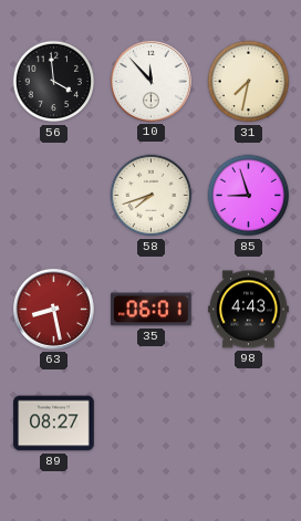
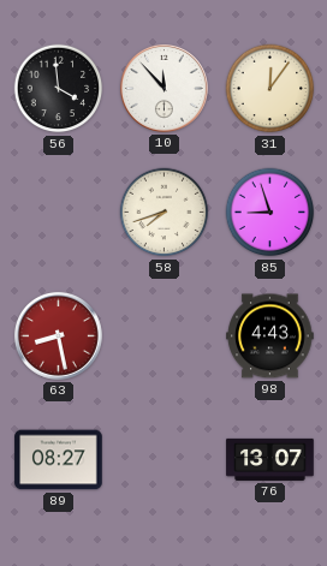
31: 7:32 -> 12:06
35: 06:01 -> none
76: none -> 13:07
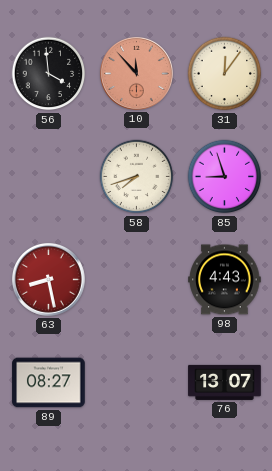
10 dial: white -> salmon
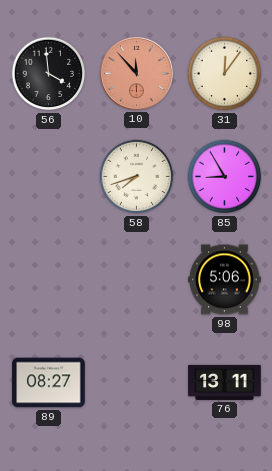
85: 8:57 -> 8:55
63: 8:28 -> none
98: 4:43 -> 5:06
76: 13:07 -> 13:11
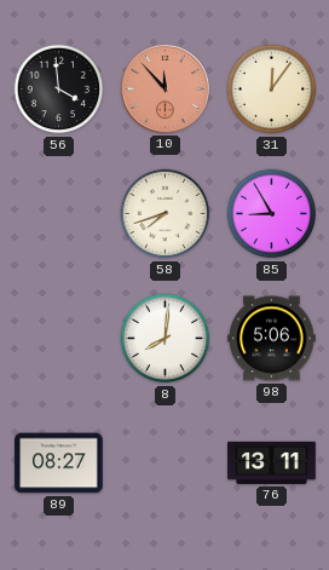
8: none -> 8:01
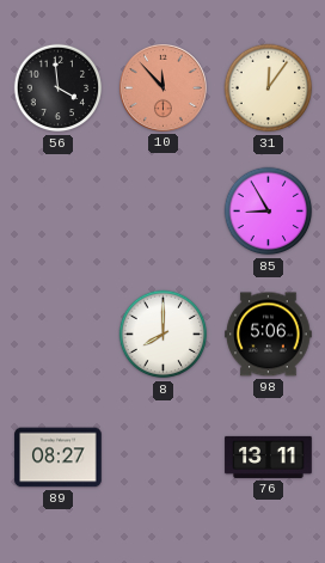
58: 7:42 -> none
8: 8:01 -> 8:00
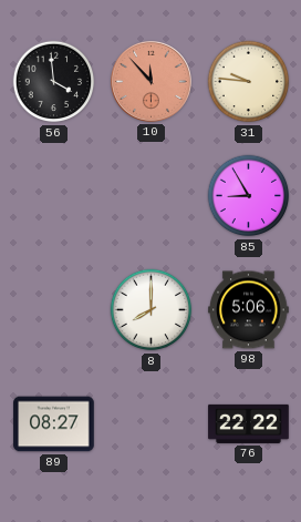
31: 12:06 -> 9:46
76: 13:11 -> 22:22
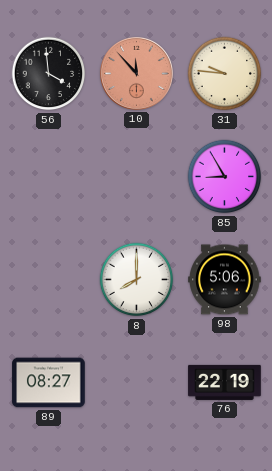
76: 22:22 -> 22:19
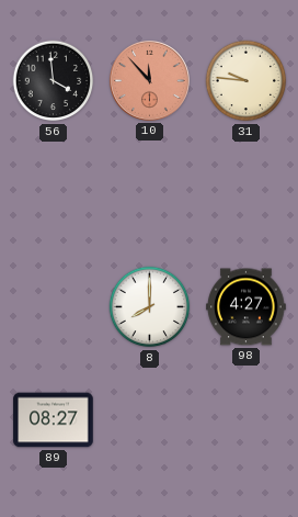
85: 8:55 -> none
98: 5:06 -> 4:27
76: 22:19 -> none
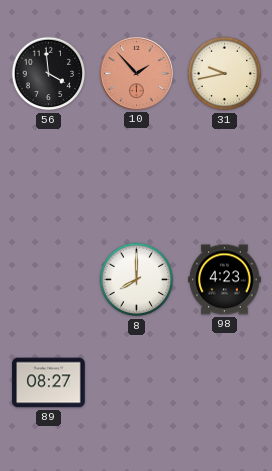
10: 11:53 -> 1:53
31: 9:46 -> 9:43
98: 4:27 -> 4:23
